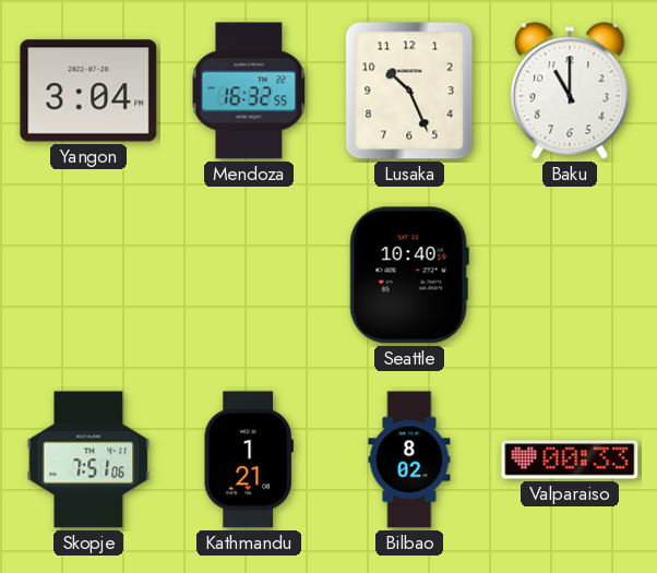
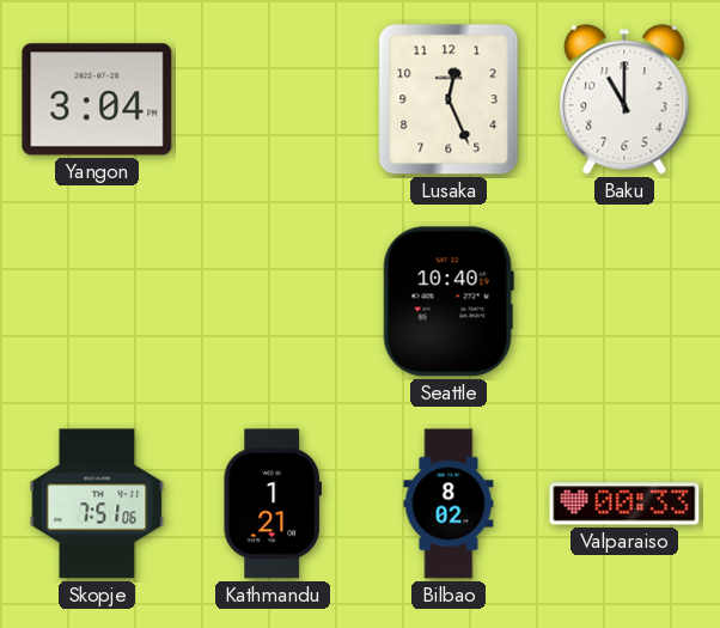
Mendoza: 16:32 -> none
Lusaka: 10:26 -> 12:26
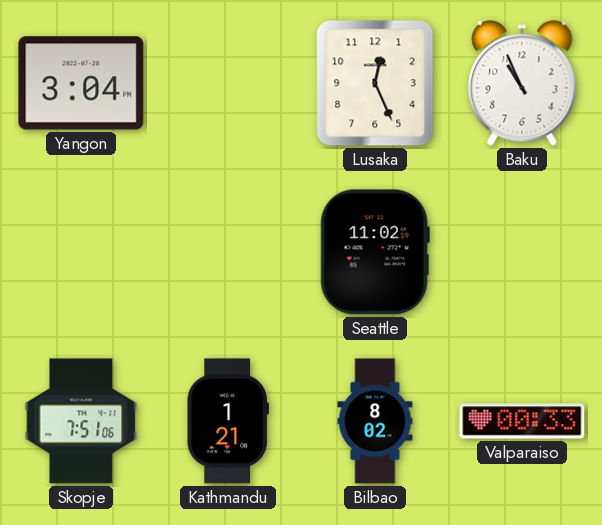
Baku: 11:00 -> 10:56
Seattle: 10:40 -> 11:02
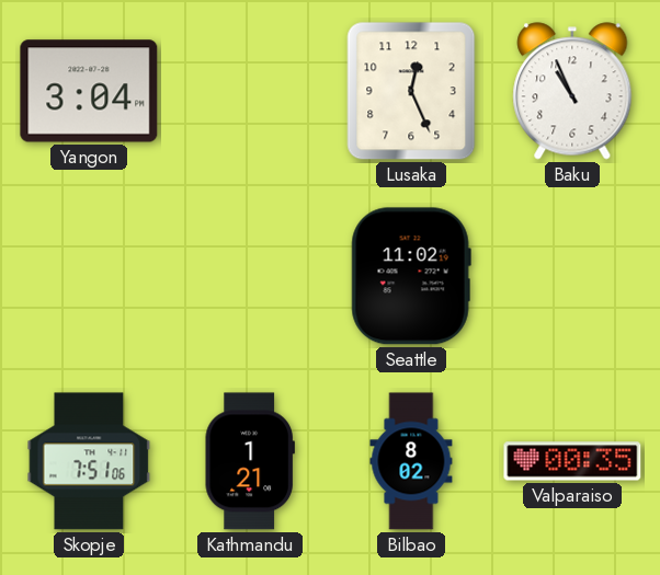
Valparaiso: 00:33 -> 00:35
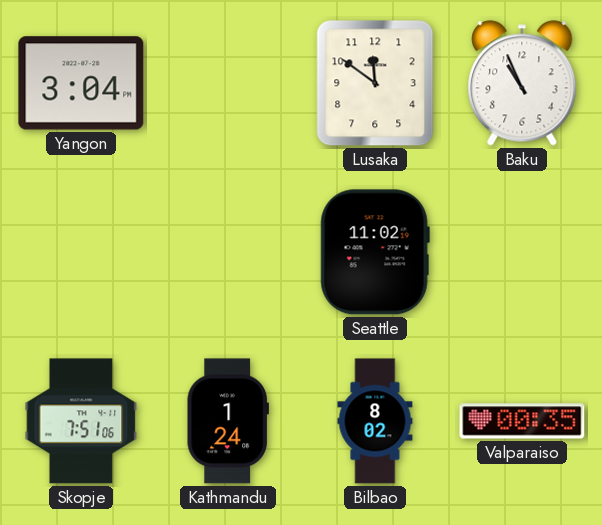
Lusaka: 12:26 -> 11:51
Kathmandu: 1:21 -> 1:24
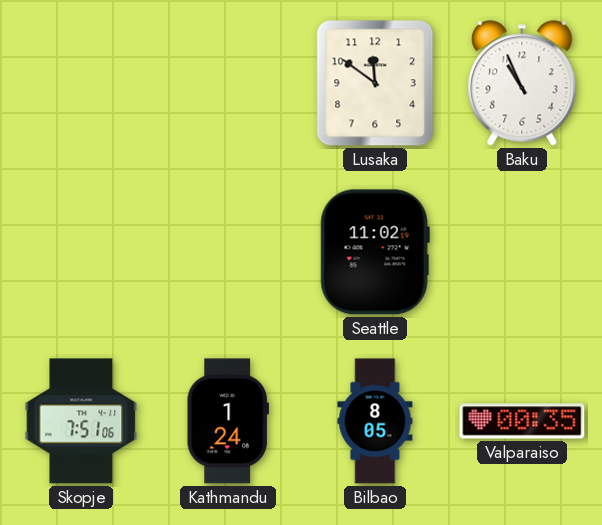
Yangon: 3:04 -> none
Bilbao: 8:02 -> 8:05
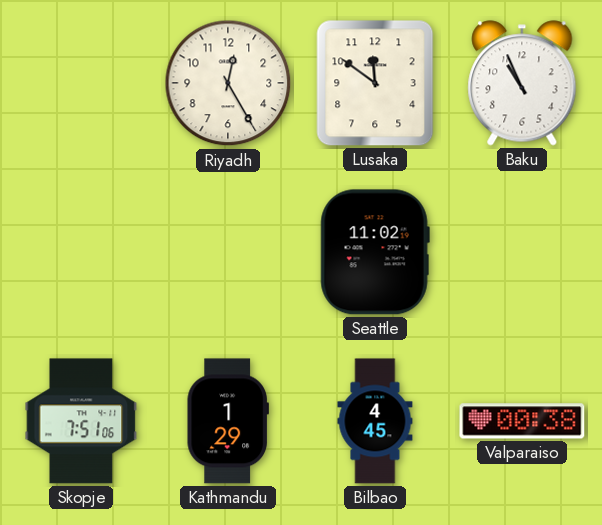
Riyadh: none -> 12:25
Kathmandu: 1:24 -> 1:29
Bilbao: 8:05 -> 4:45
Valparaiso: 00:35 -> 00:38
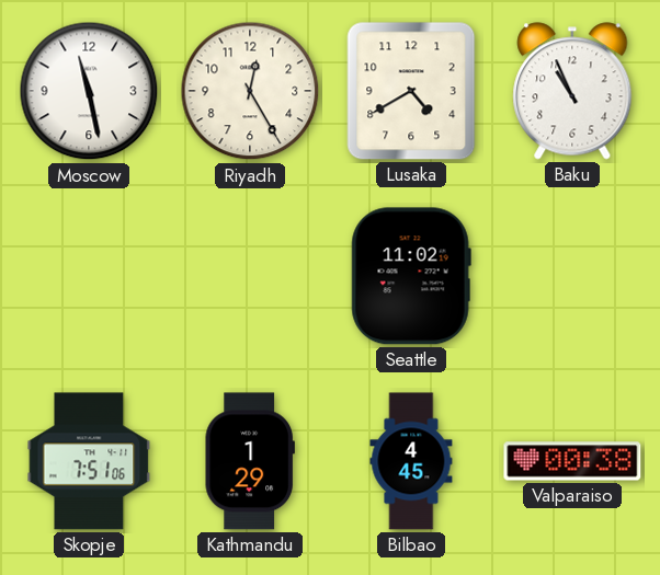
Moscow: none -> 11:28
Lusaka: 11:51 -> 4:40
